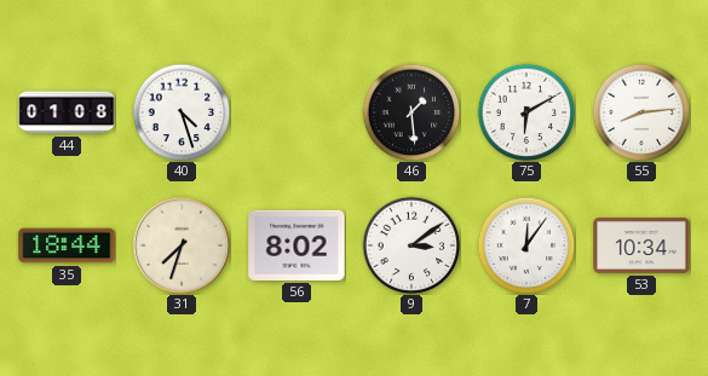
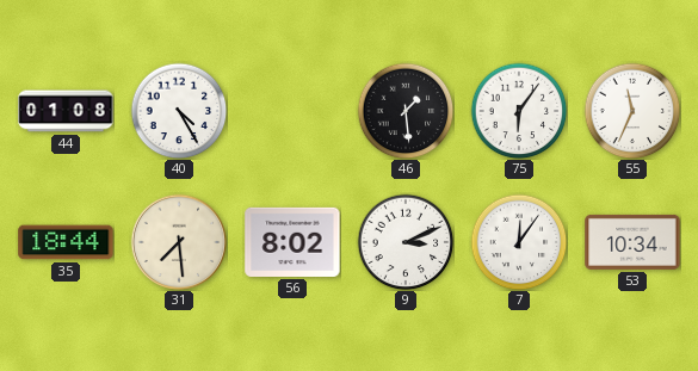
40: 4:27 -> 4:25
75: 6:10 -> 6:06
55: 8:14 -> 11:34
31: 7:33 -> 7:29
9: 3:09 -> 3:11
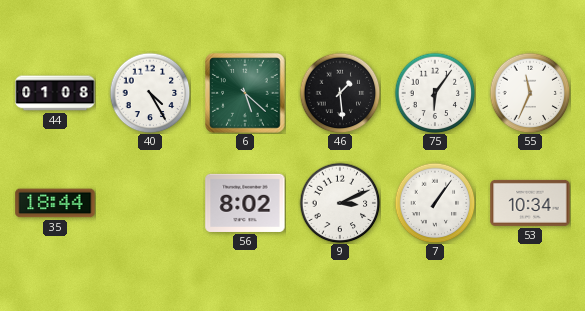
6: none -> 5:22
31: 7:29 -> none
7: 12:06 -> 1:06
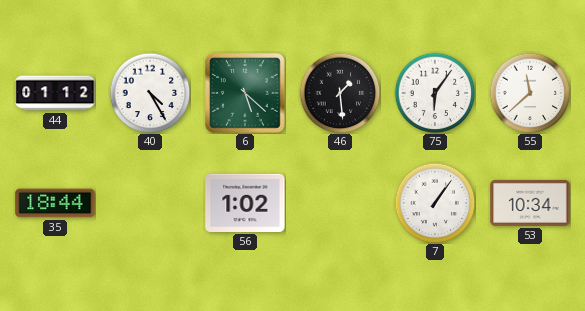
44: 01:08 -> 01:12
55: 11:34 -> 11:38
56: 8:02 -> 1:02
9: 3:11 -> none
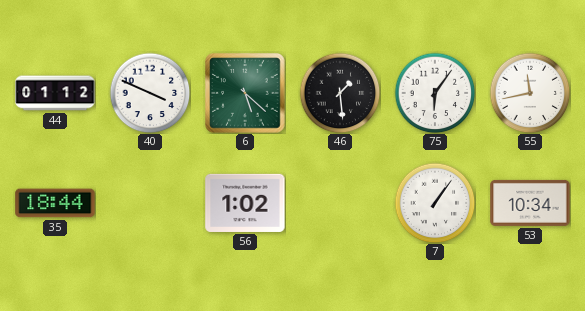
40: 4:25 -> 3:49
55: 11:38 -> 11:43
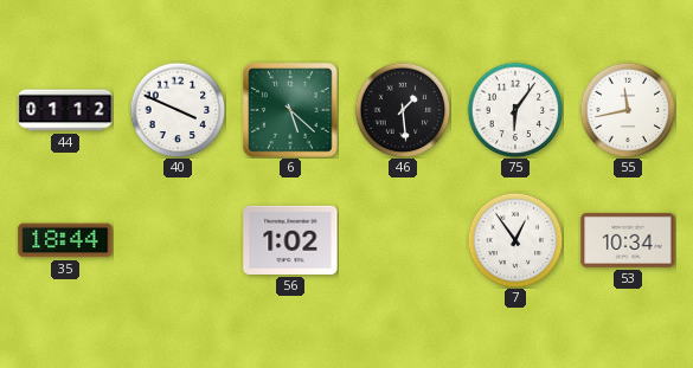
7: 1:06 -> 12:54
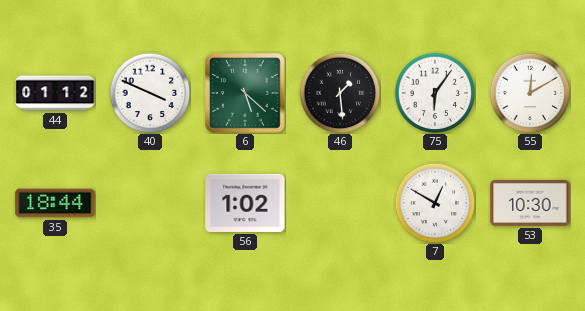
55: 11:43 -> 12:10
7: 12:54 -> 12:50
53: 10:34 -> 10:30
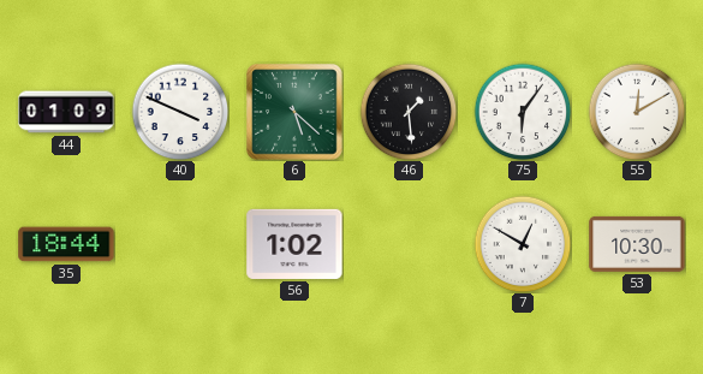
44: 01:12 -> 01:09
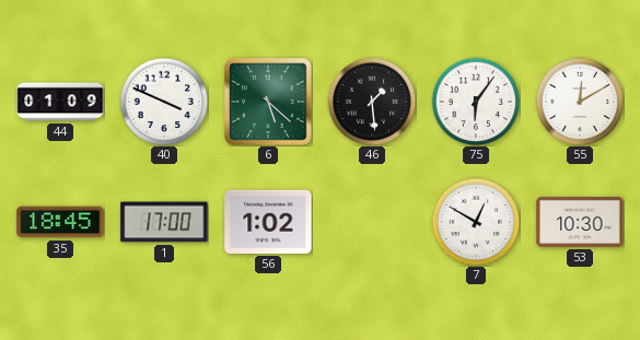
35: 18:44 -> 18:45
1: none -> 17:00
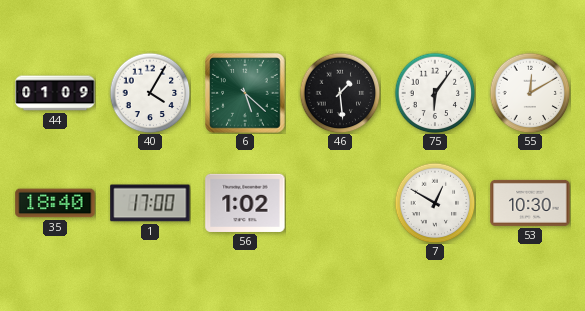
40: 3:49 -> 4:05
35: 18:45 -> 18:40
